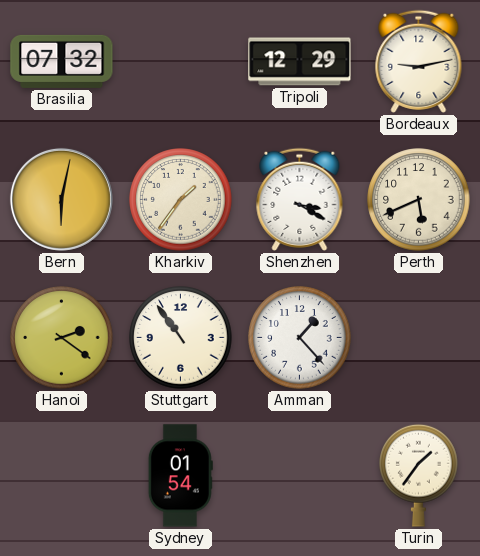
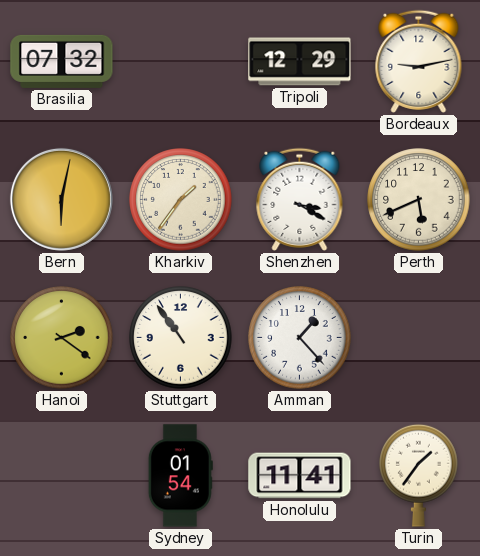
Honolulu: none -> 11:41
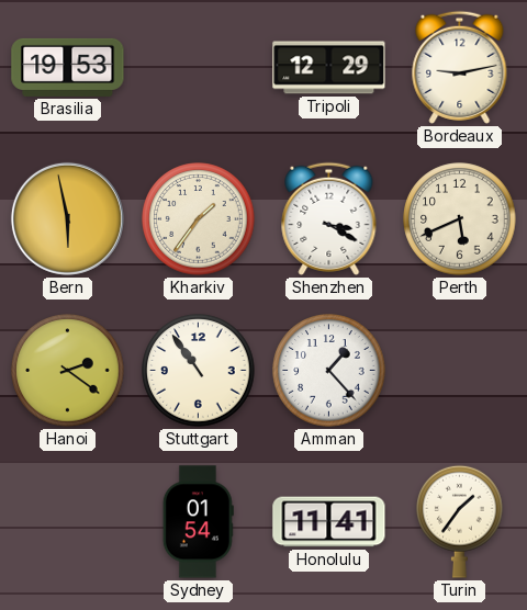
Brasilia: 07:32 -> 19:53
Bern: 6:02 -> 5:58
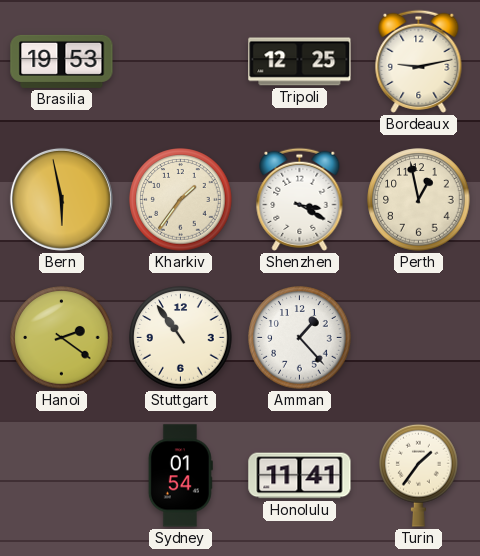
Tripoli: 12:29 -> 12:25
Perth: 5:41 -> 12:58
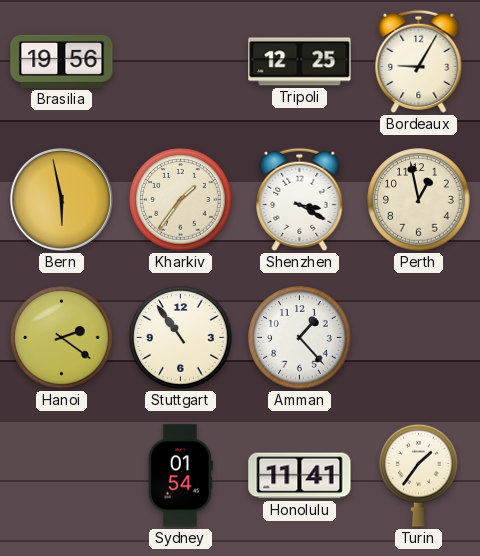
Brasilia: 19:53 -> 19:56
Bordeaux: 9:13 -> 9:05
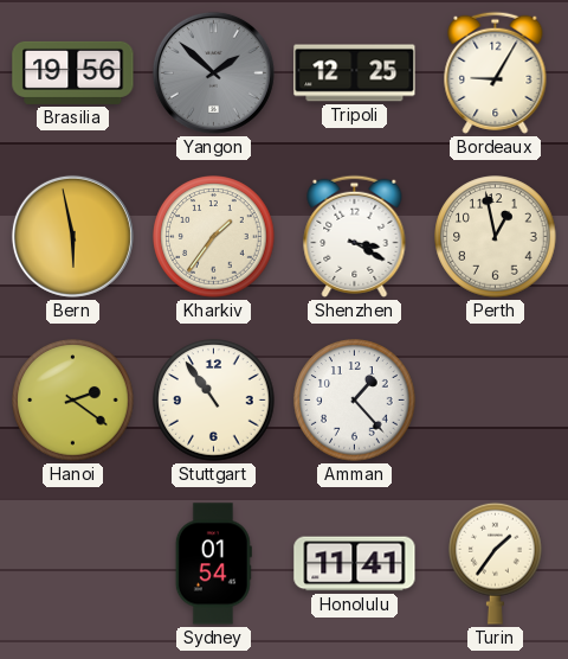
Yangon: none -> 1:52
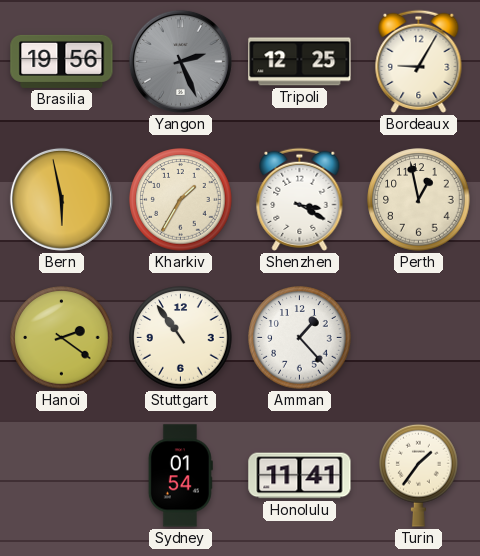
Yangon: 1:52 -> 2:26
Kharkiv: 1:36 -> 1:35
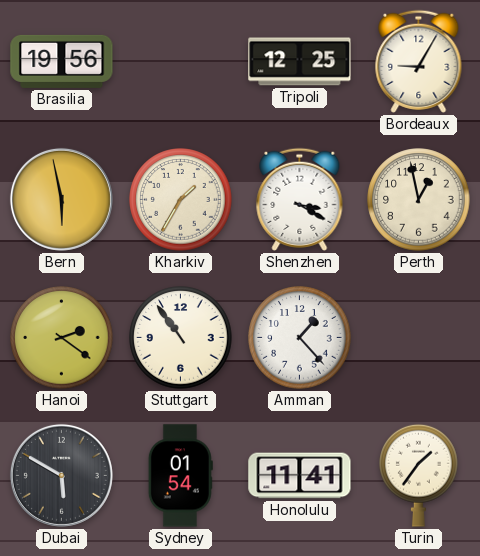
Yangon: 2:26 -> none
Dubai: none -> 5:50
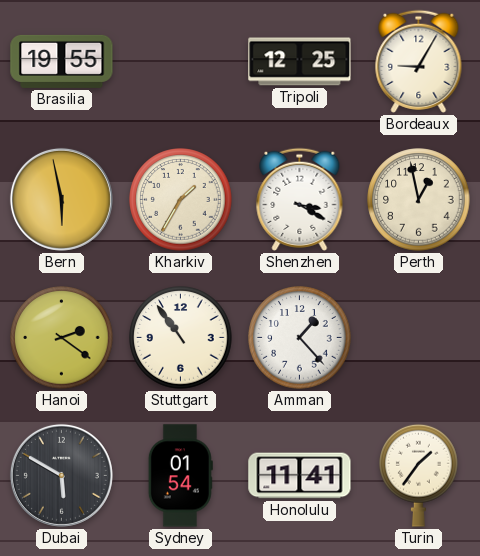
Brasilia: 19:56 -> 19:55
